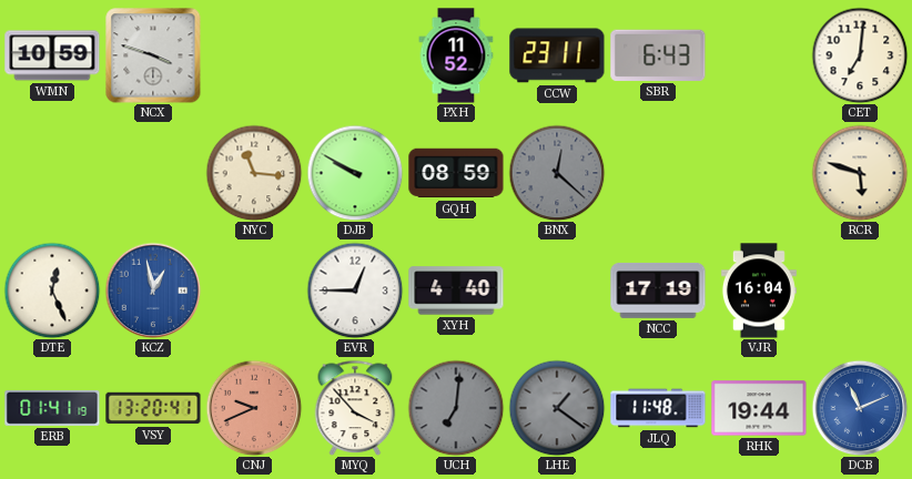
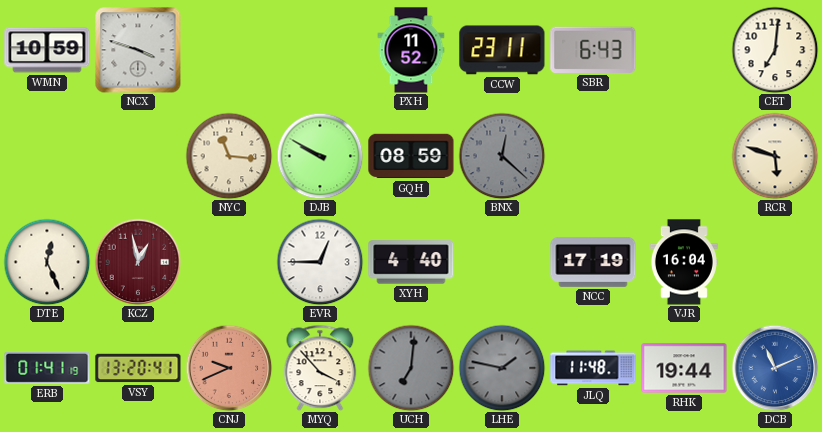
KCZ dial: blue -> burgundy
LHE: 1:21 -> 1:47
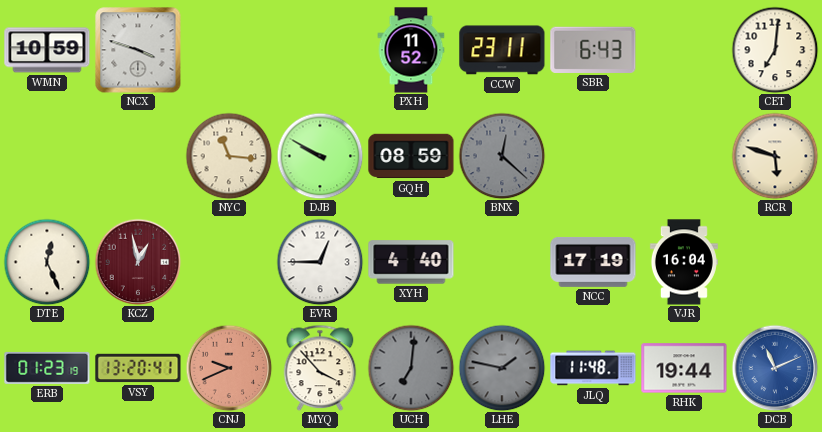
ERB: 01:41 -> 01:23
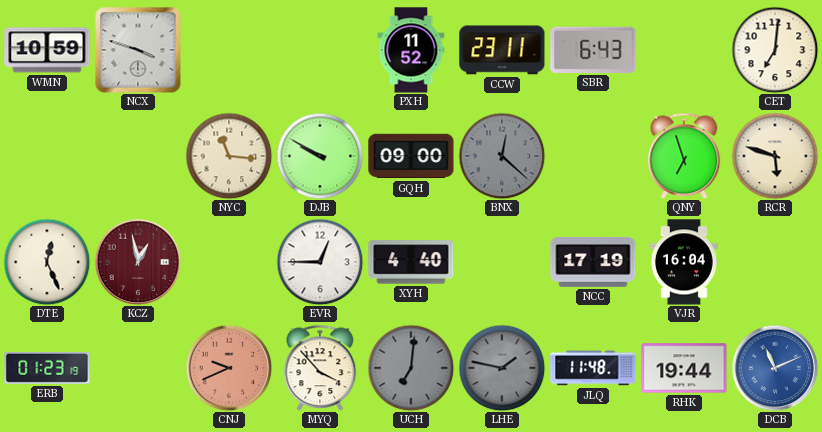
GQH: 08:59 -> 09:00
QNY: none -> 6:57
VSY: 13:20 -> none
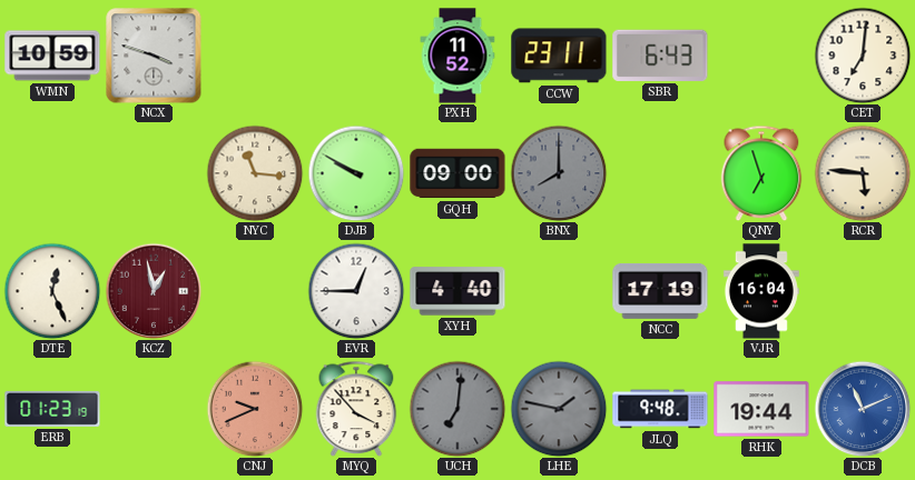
BNX: 12:22 -> 8:00
RCR: 5:48 -> 5:46
JLQ: 11:48 -> 9:48
